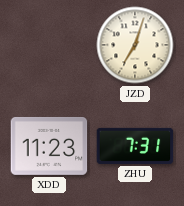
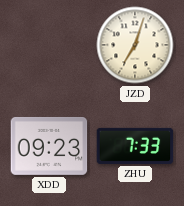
XDD: 11:23 -> 09:23
ZHU: 7:31 -> 7:33
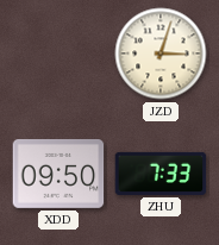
JZD: 7:03 -> 3:03
XDD: 09:23 -> 09:50
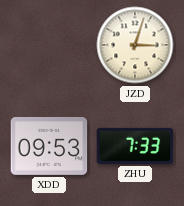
XDD: 09:50 -> 09:53
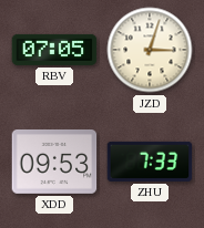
RBV: none -> 07:05
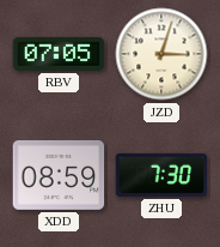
XDD: 09:53 -> 08:59
ZHU: 7:33 -> 7:30
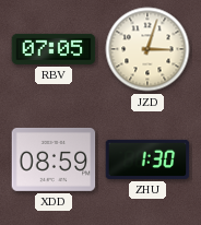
ZHU: 7:30 -> 1:30
